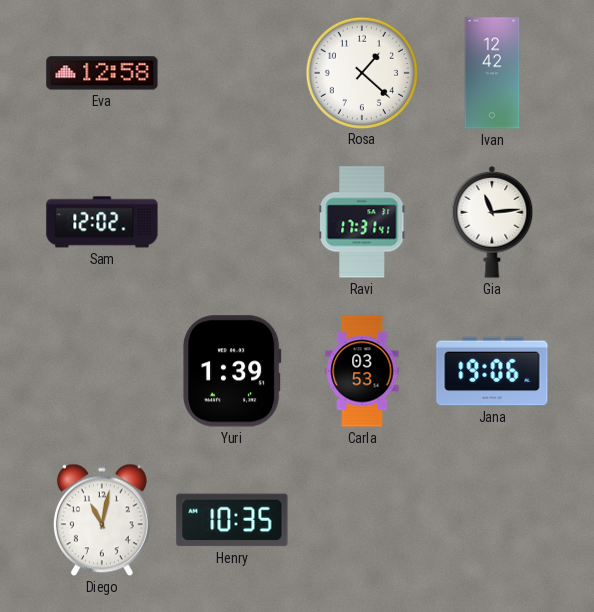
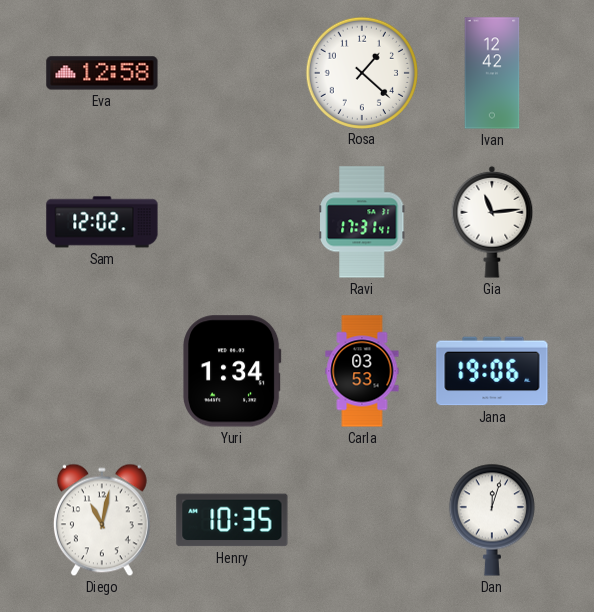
Yuri: 1:39 -> 1:34
Dan: none -> 12:03
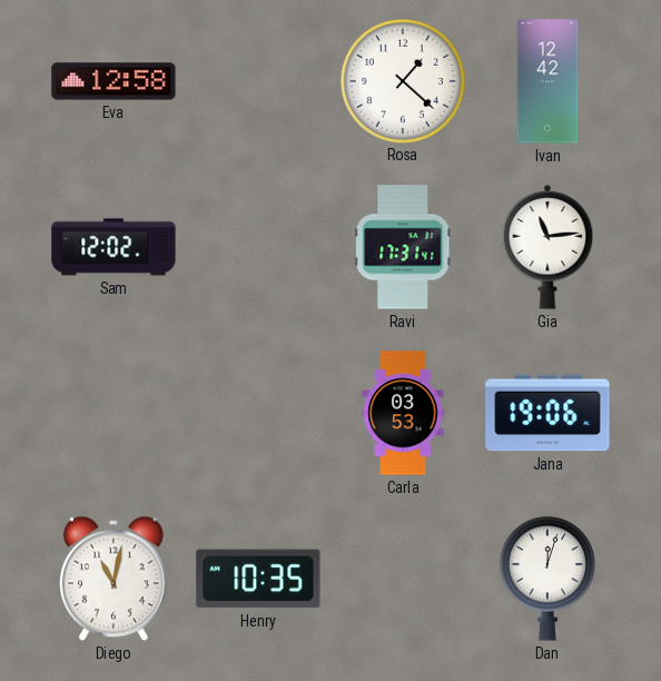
Yuri: 1:34 -> none
